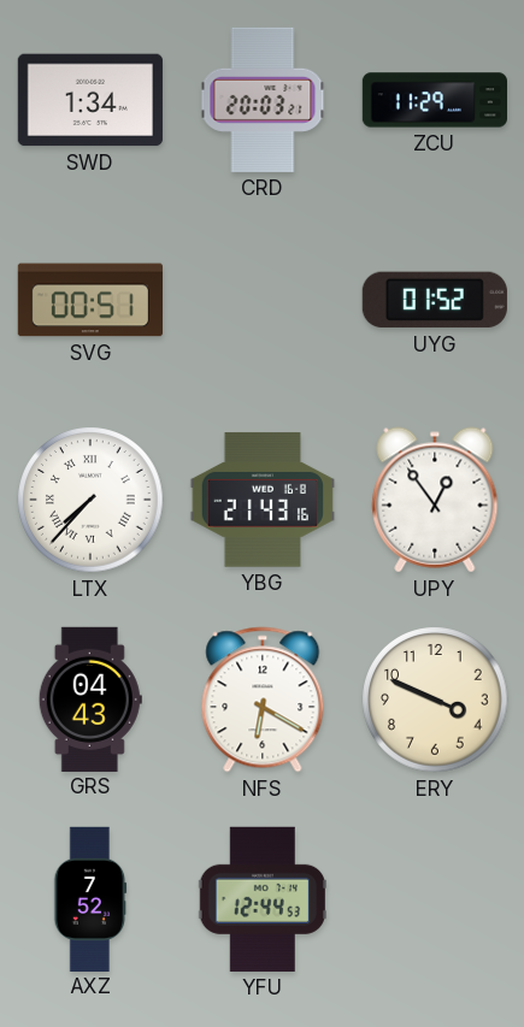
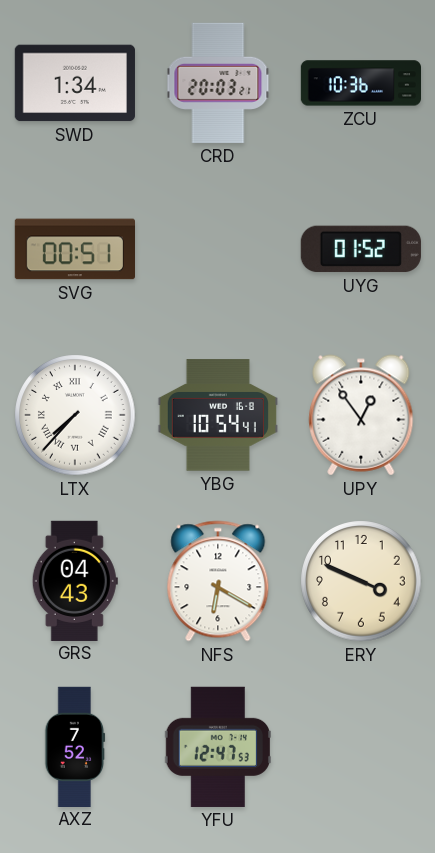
ZCU: 11:29 -> 10:36
YBG: 21:43 -> 10:54
YFU: 12:44 -> 12:47
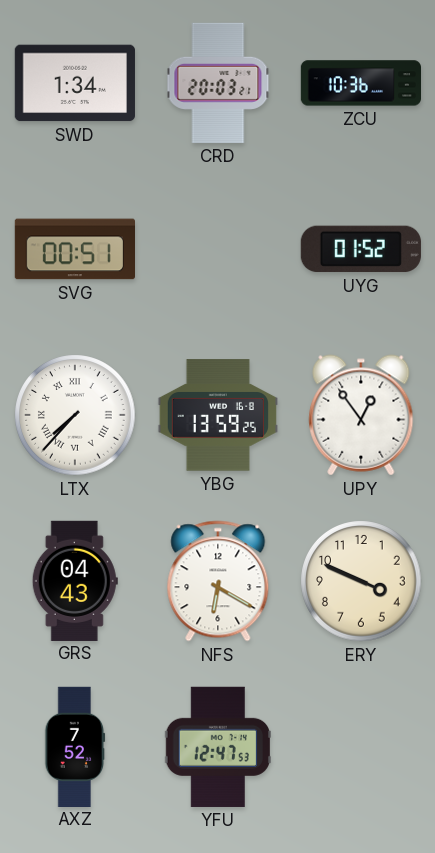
YBG: 10:54 -> 13:59
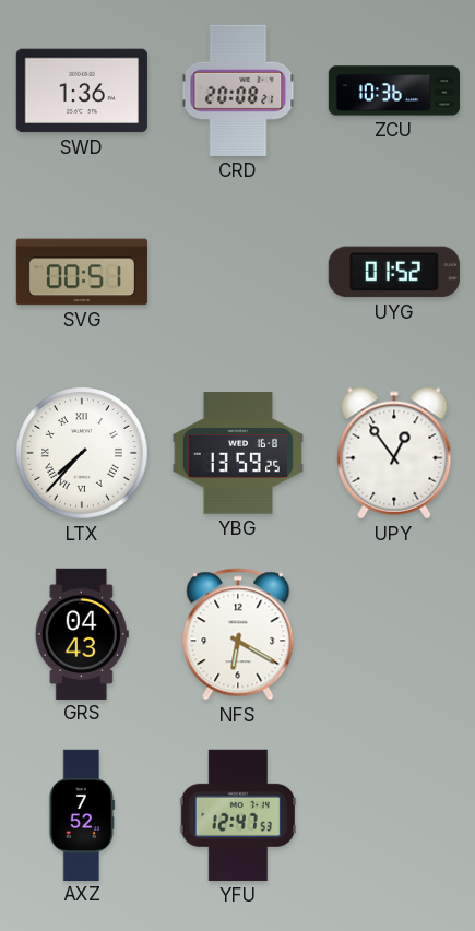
SWD: 1:34 -> 1:36
CRD: 20:03 -> 20:08
ERY: 3:49 -> none
